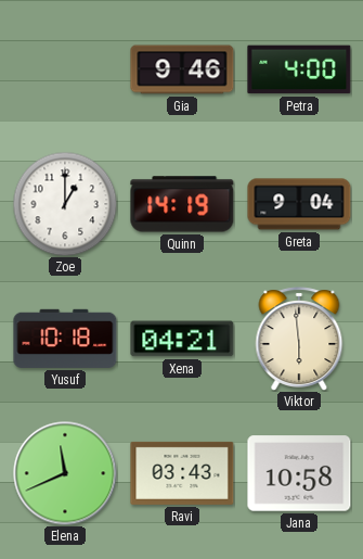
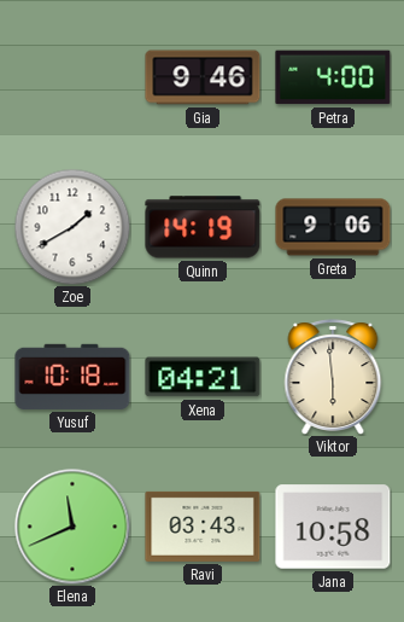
Zoe: 1:00 -> 1:40
Greta: 9:04 -> 9:06
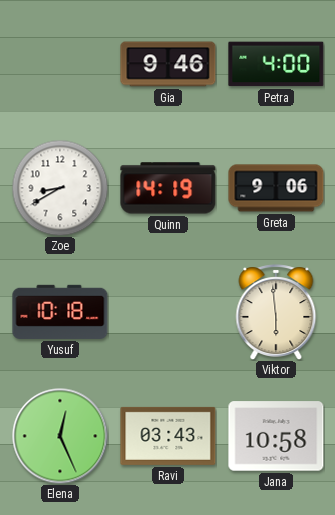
Zoe: 1:40 -> 8:40
Xena: 04:21 -> none
Elena: 11:41 -> 12:26
